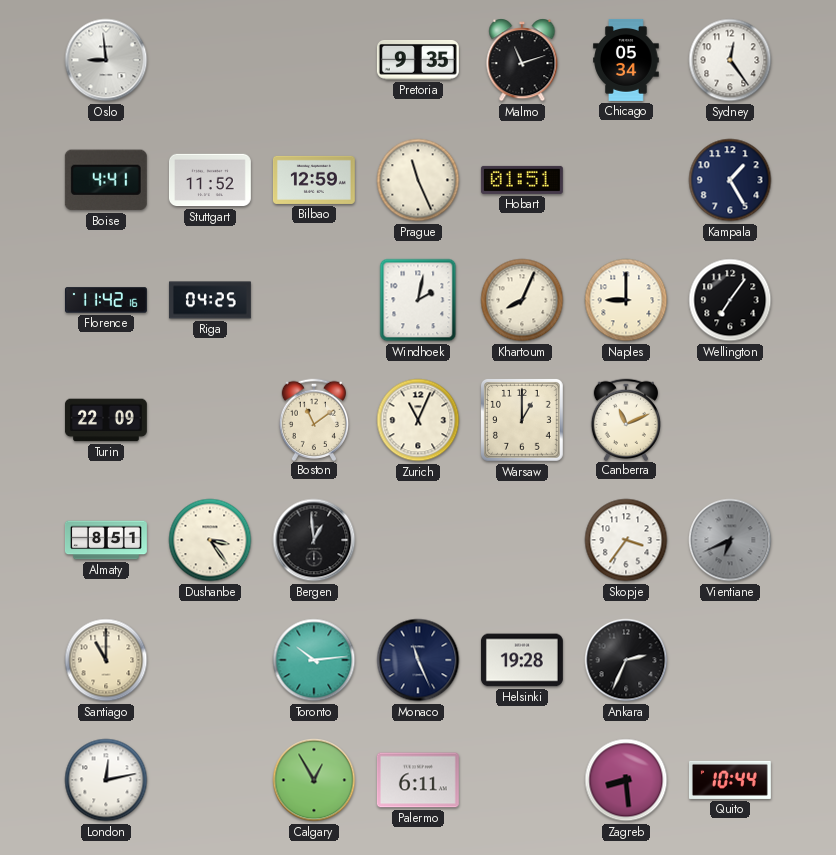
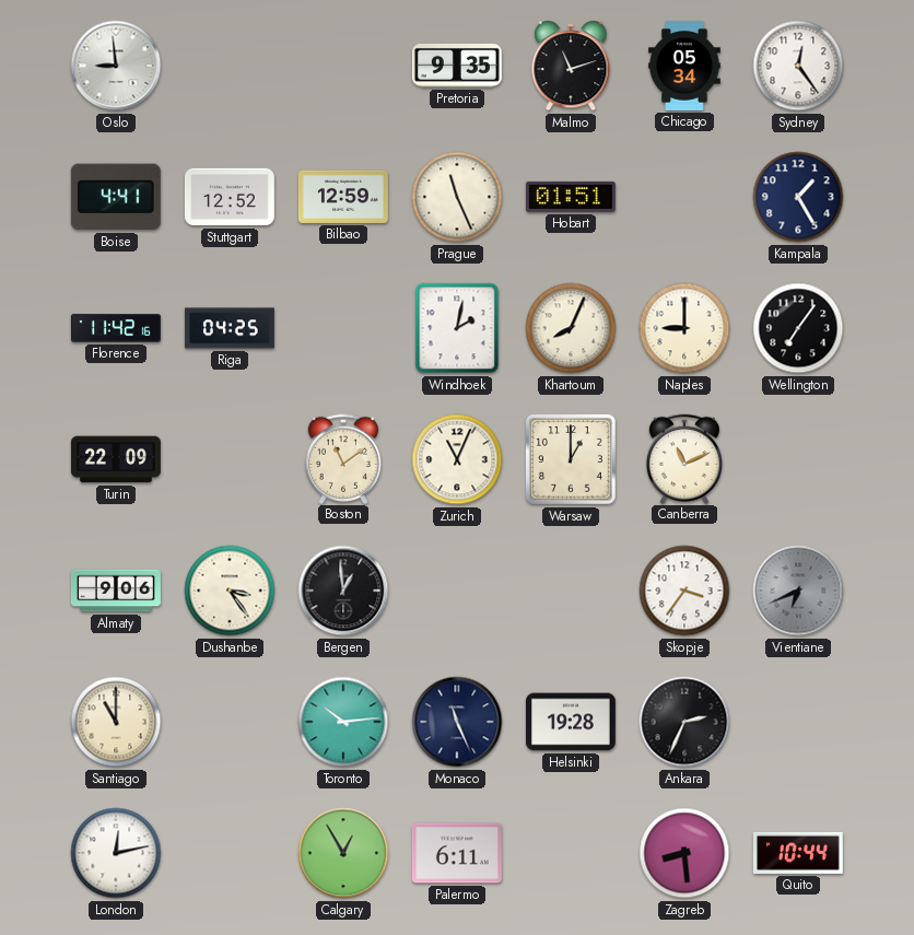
Stuttgart: 11:52 -> 12:52
Almaty: 8:51 -> 9:06
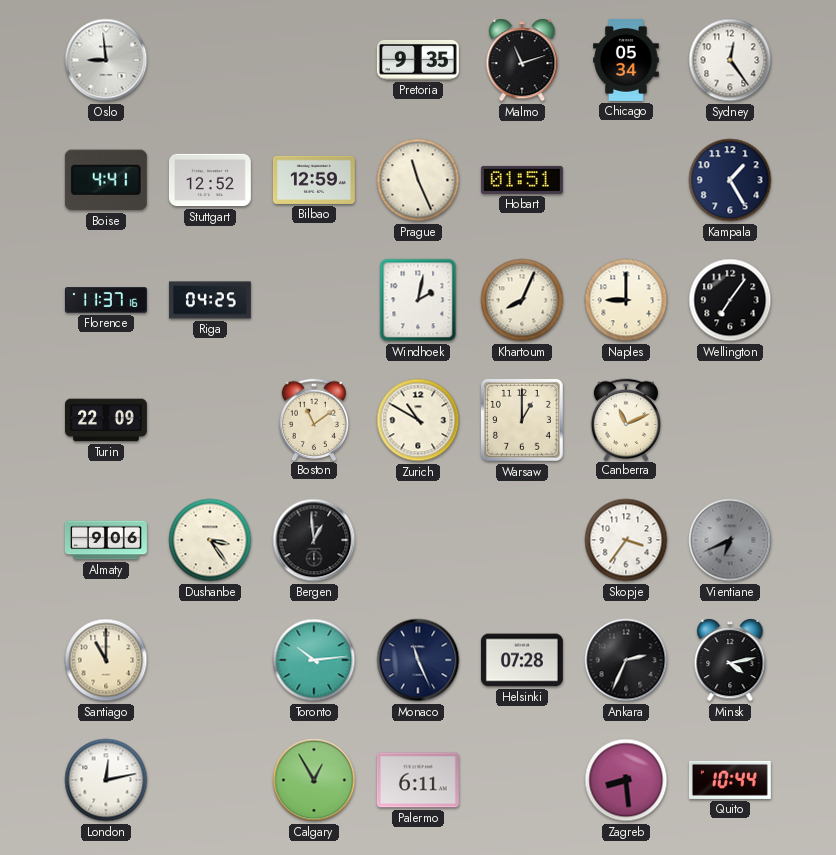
Florence: 11:42 -> 11:37
Zurich: 11:04 -> 10:50
Helsinki: 19:28 -> 07:28
Minsk: none -> 4:13
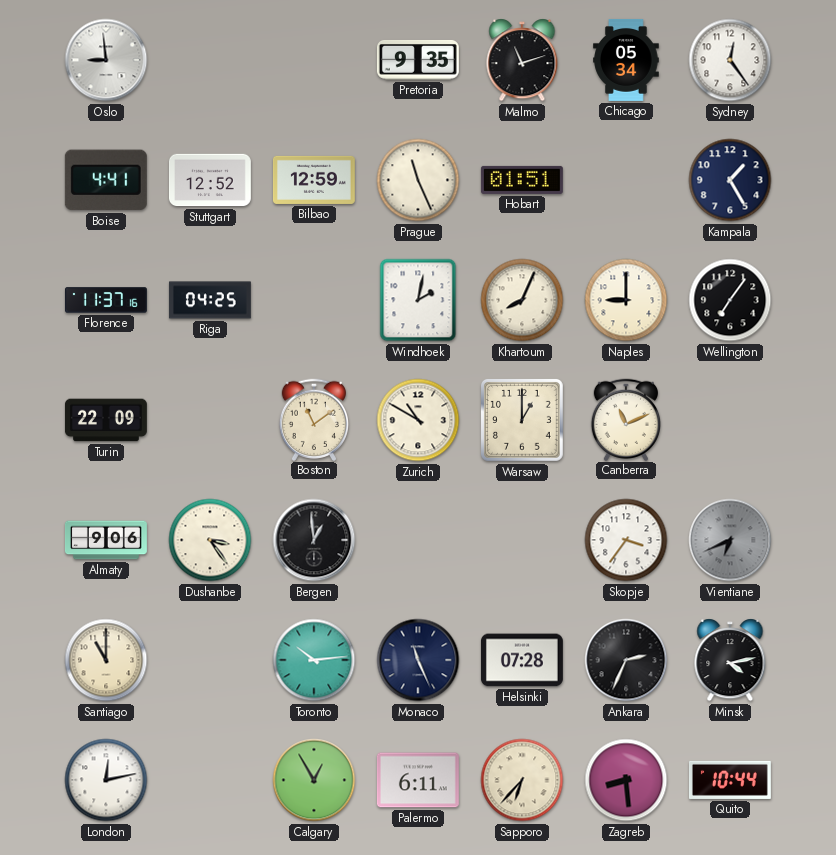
Sapporo: none -> 6:37
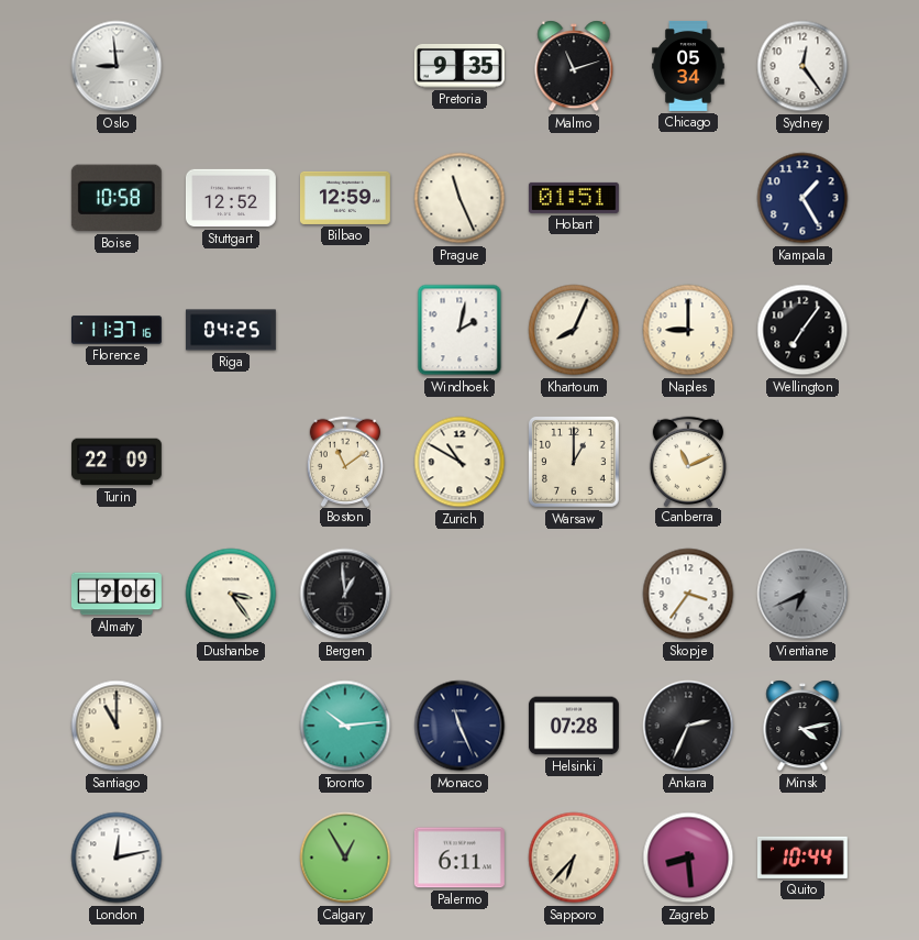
Boise: 4:41 -> 10:58
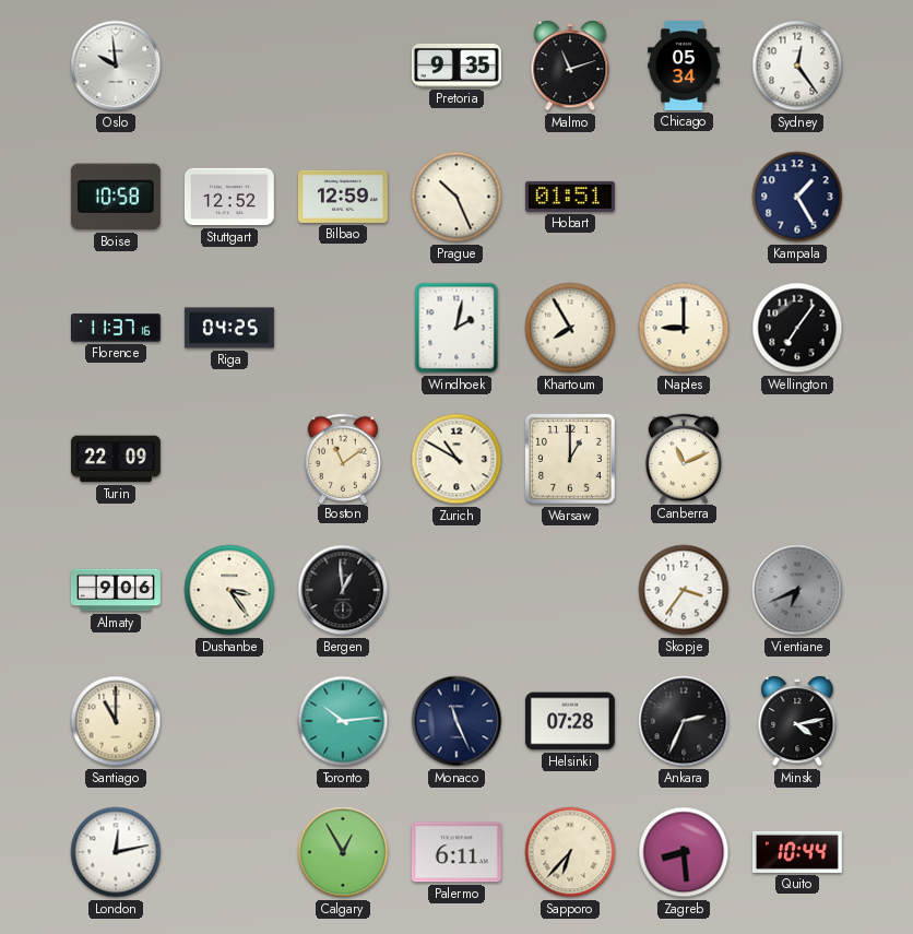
Oslo: 8:59 -> 9:59
Prague: 11:26 -> 10:26
Khartoum: 8:04 -> 7:55
